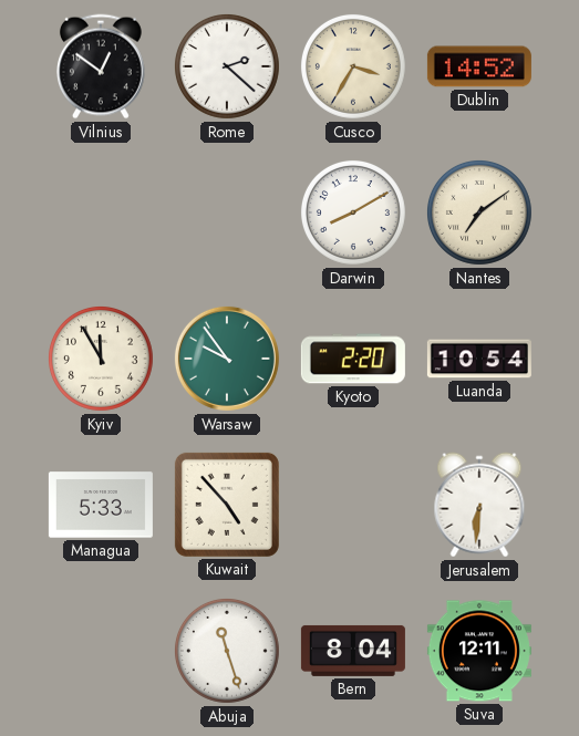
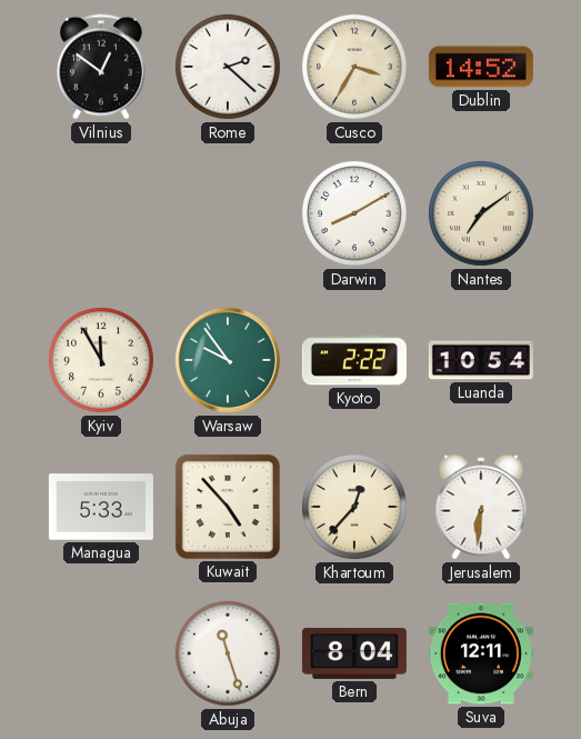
Kyoto: 2:20 -> 2:22
Khartoum: none -> 12:37
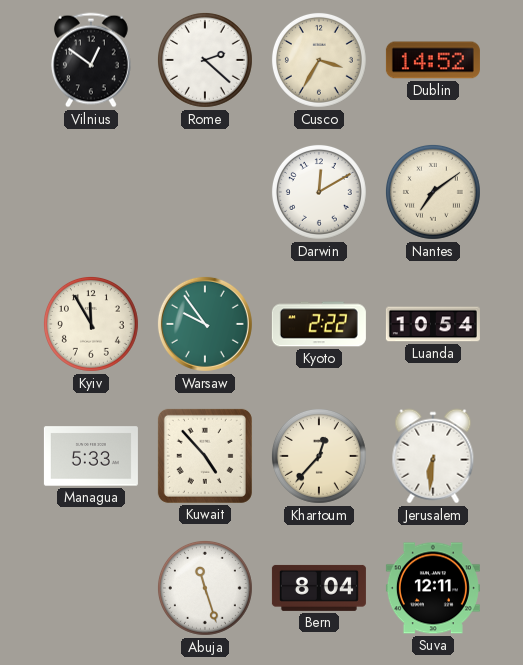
Darwin: 8:10 -> 12:10
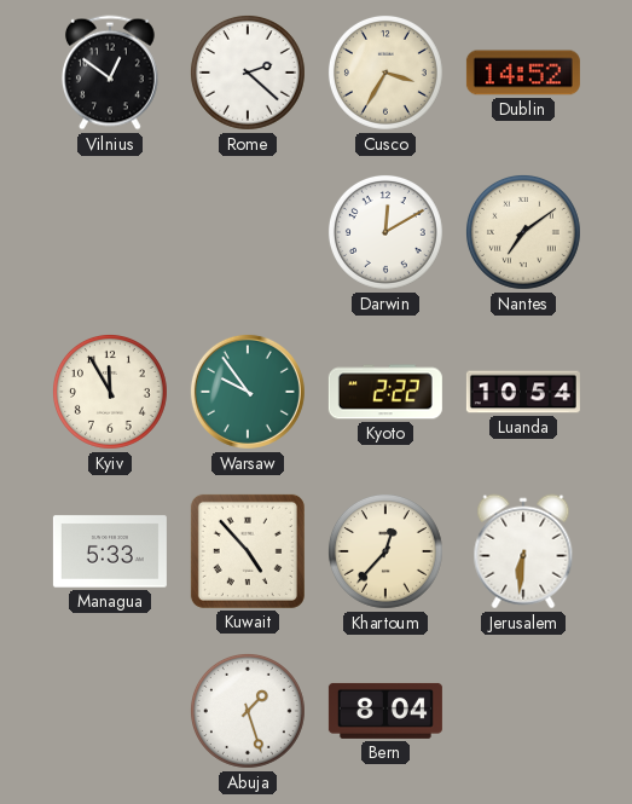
Abuja: 11:27 -> 1:27
Suva: 12:11 -> none
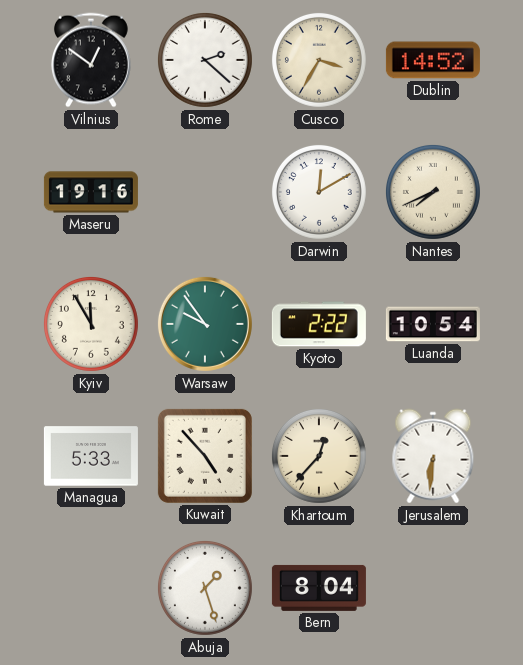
Maseru: none -> 19:16
Nantes: 7:09 -> 7:41
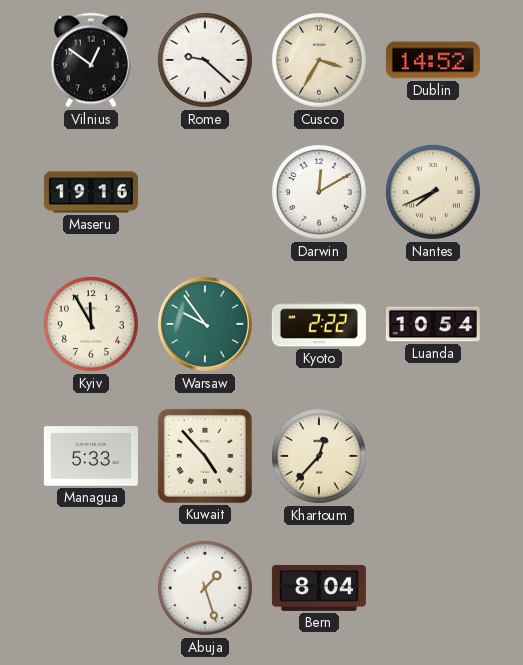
Rome: 2:22 -> 9:22
Jerusalem: 6:31 -> none
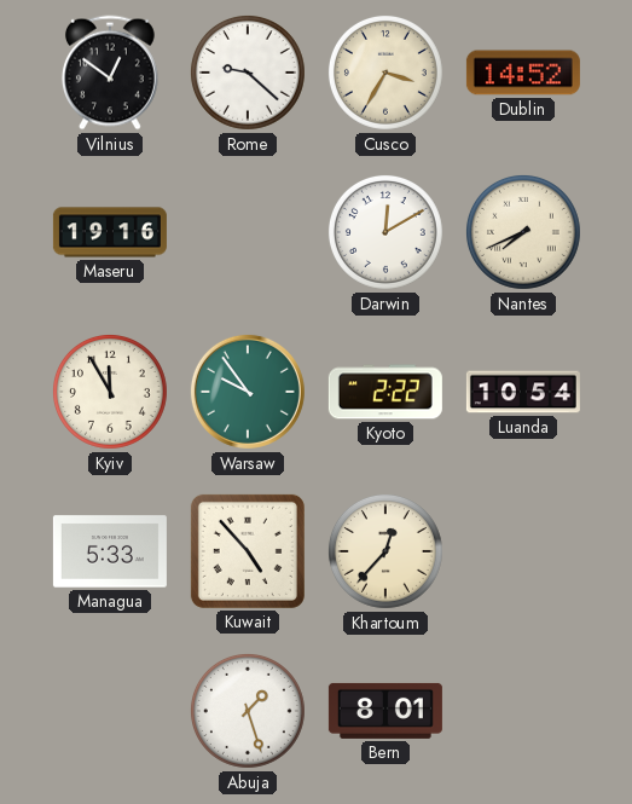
Bern: 8:04 -> 8:01
